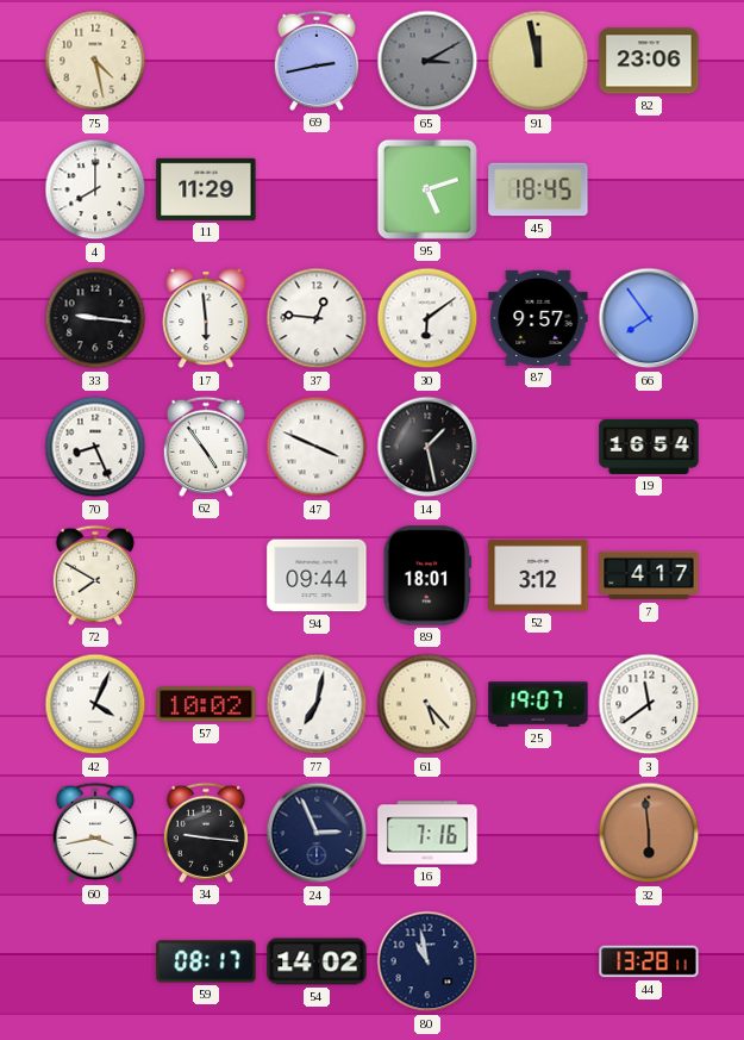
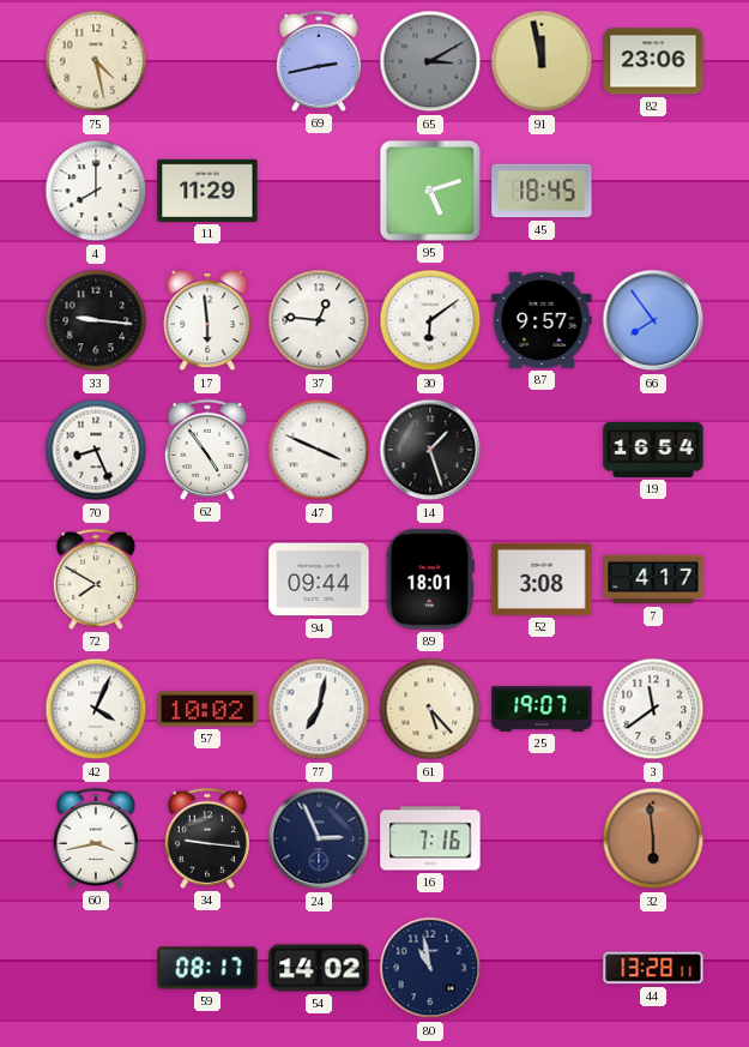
14: 1:28 -> 1:27
52: 3:12 -> 3:08
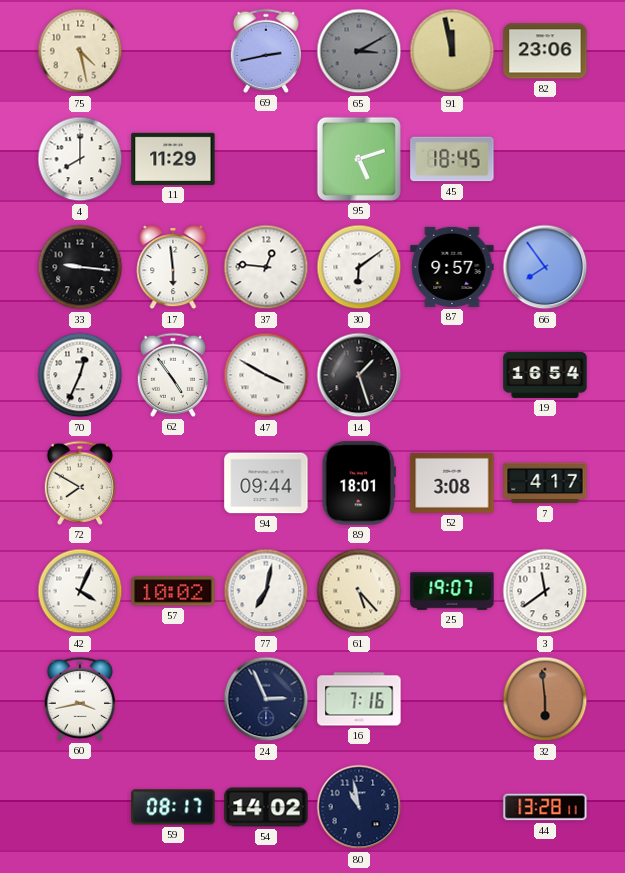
70: 8:26 -> 12:34
47: 3:49 -> 3:50
34: 9:16 -> none
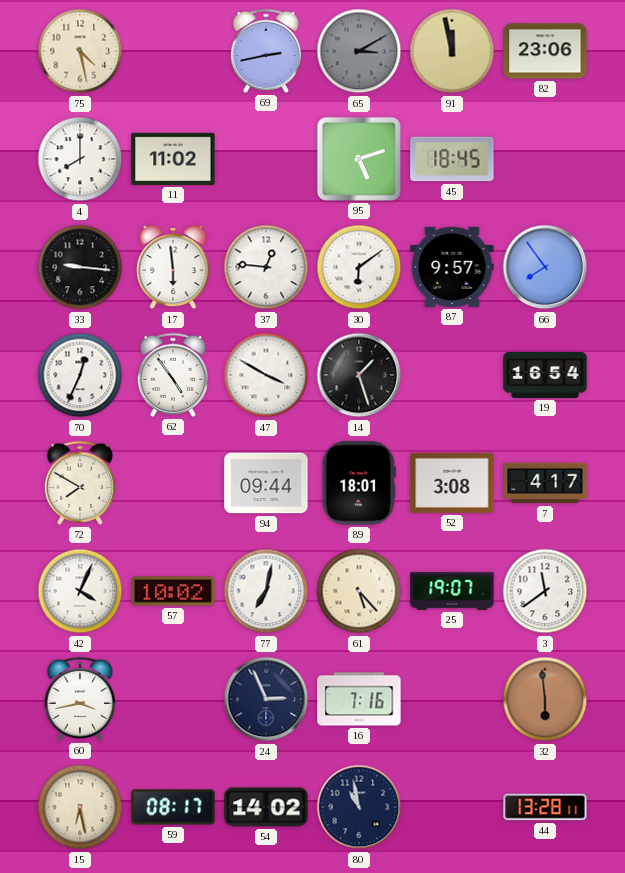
11: 11:29 -> 11:02
15: none -> 6:28
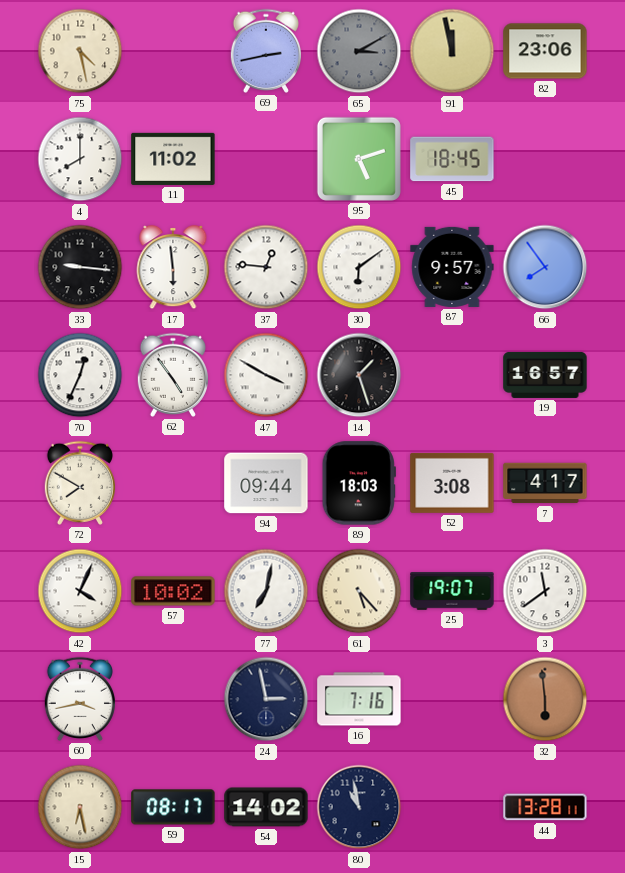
19: 16:54 -> 16:57
89: 18:01 -> 18:03
24: 2:56 -> 2:58
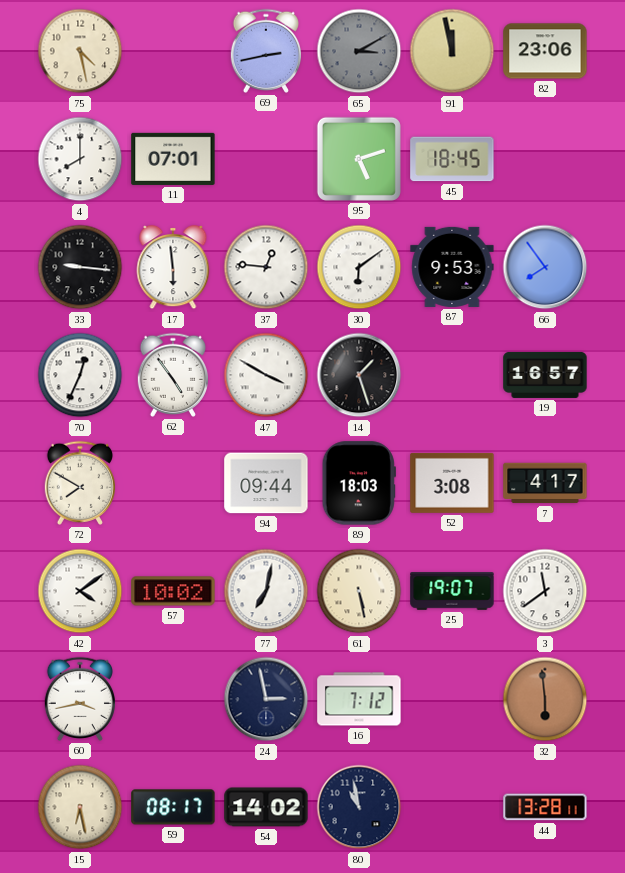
11: 11:02 -> 07:01
87: 9:57 -> 9:53
42: 4:04 -> 4:09
61: 5:23 -> 5:28
16: 7:16 -> 7:12
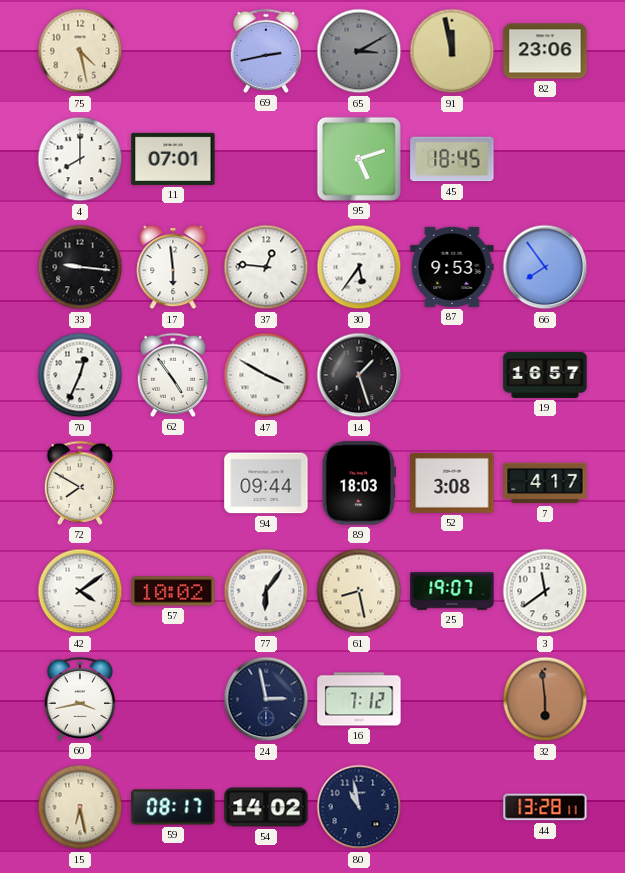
30: 6:09 -> 5:36
77: 7:02 -> 6:06
61: 5:28 -> 8:28
